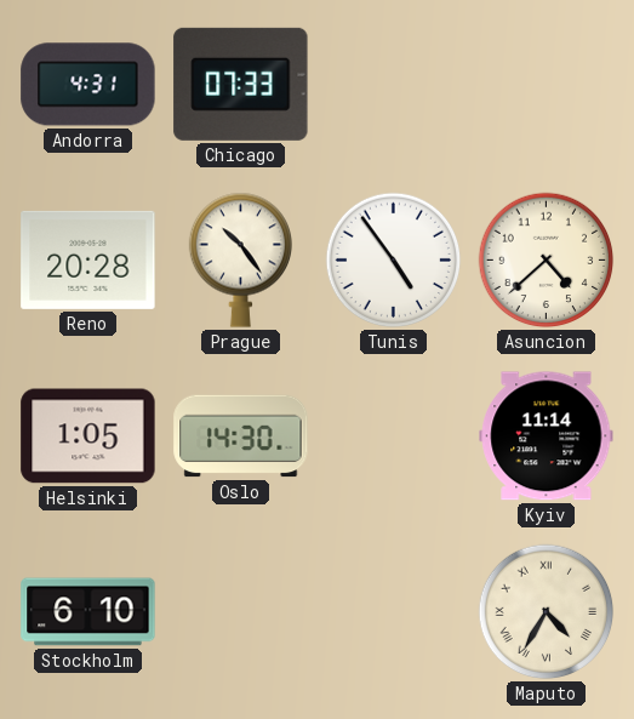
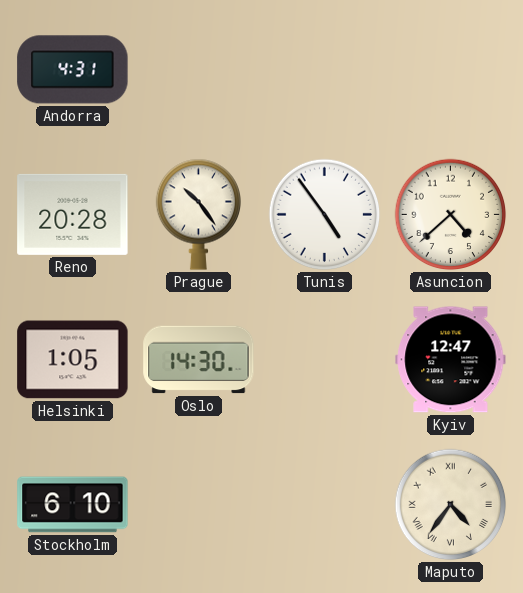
Chicago: 07:33 -> none
Kyiv: 11:14 -> 12:47
Maputo: 4:35 -> 4:36
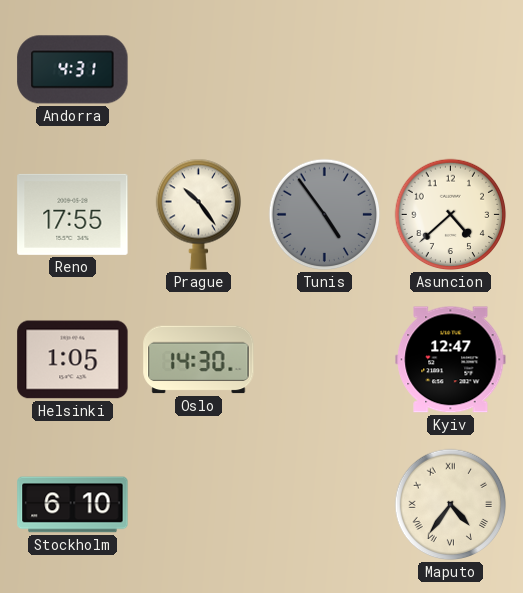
Reno: 20:28 -> 17:55
Tunis dial: white -> grey
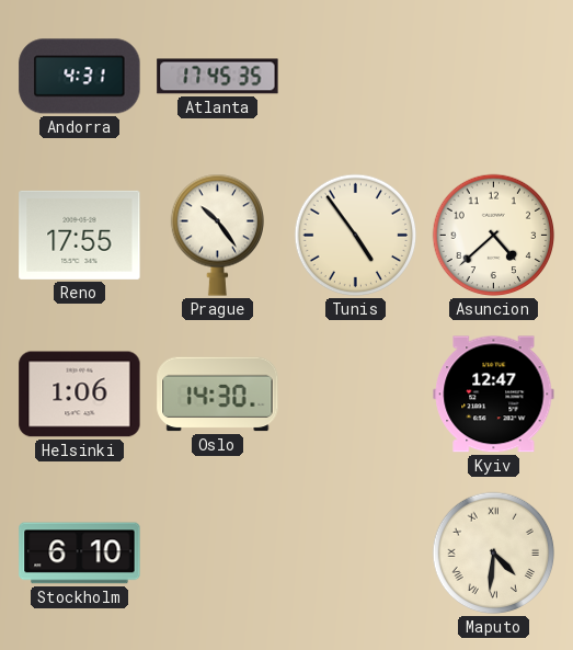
Atlanta: none -> 17:45
Tunis dial: grey -> cream
Helsinki: 1:05 -> 1:06
Maputo: 4:36 -> 4:31
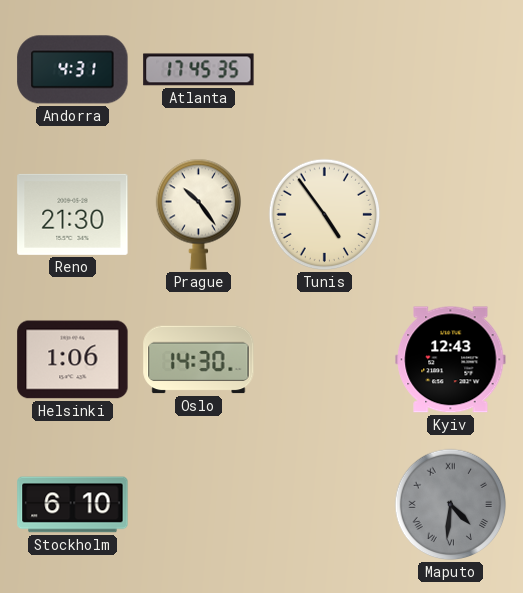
Reno: 17:55 -> 21:30
Asuncion: 4:38 -> none
Kyiv: 12:47 -> 12:43
Maputo dial: cream -> grey
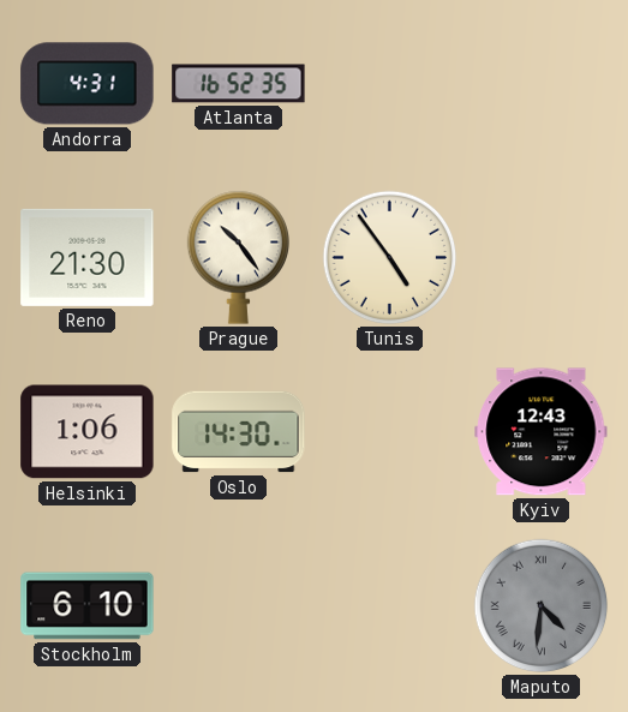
Atlanta: 17:45 -> 16:52
